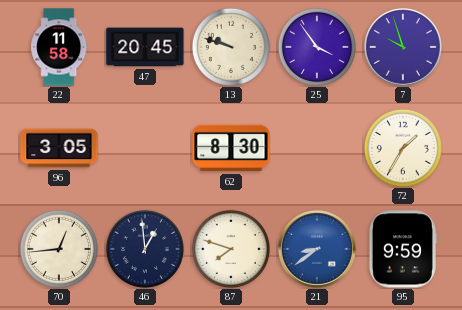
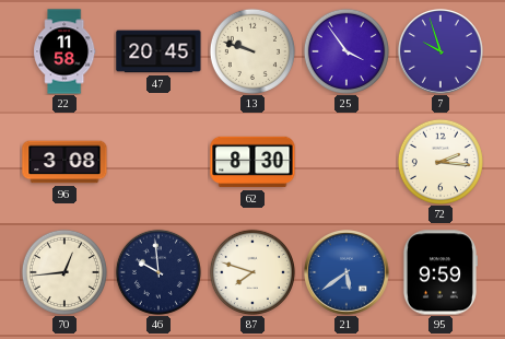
96: 3:05 -> 3:08
72: 1:35 -> 2:16
46: 12:59 -> 9:59
21: 8:39 -> 5:39
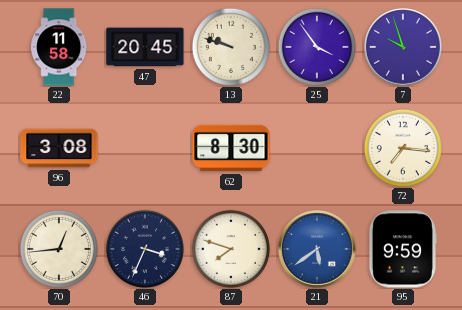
72: 2:16 -> 7:16
46: 9:59 -> 3:34
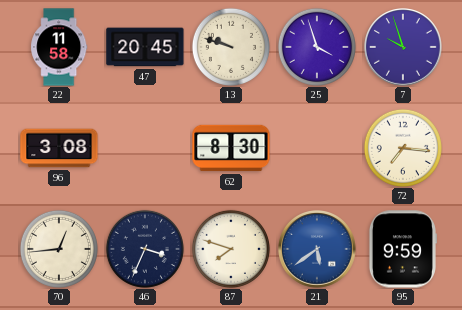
25: 3:54 -> 3:57
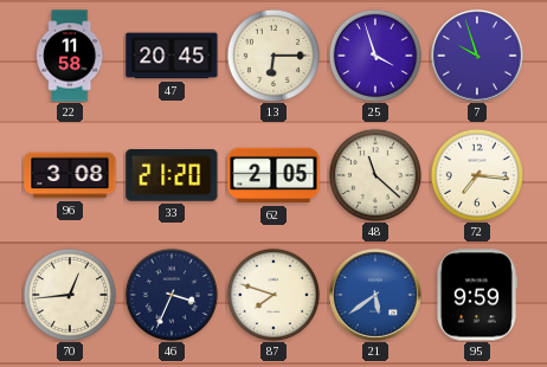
13: 9:48 -> 6:15
33: none -> 21:20
62: 8:30 -> 2:05
48: none -> 11:22
